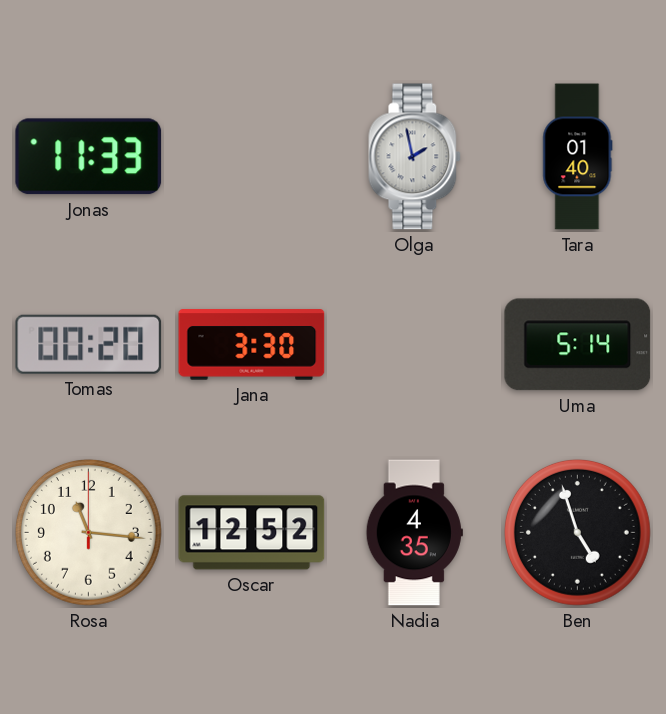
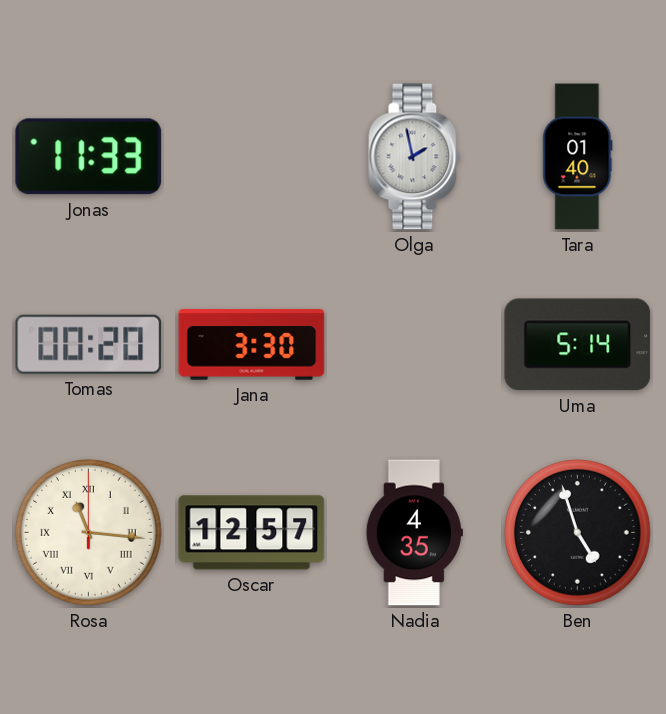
Rosa numerals: Arabic -> Roman
Oscar: 12:52 -> 12:57
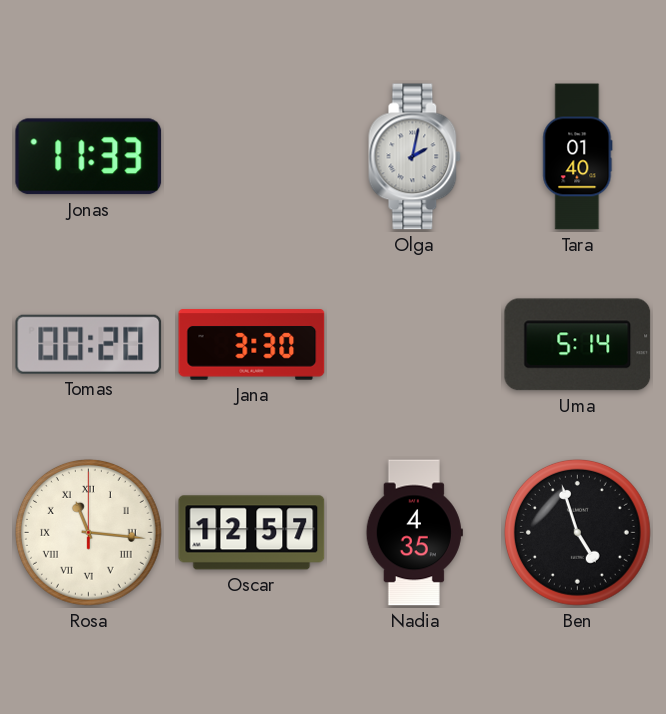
Olga: 1:58 -> 2:02
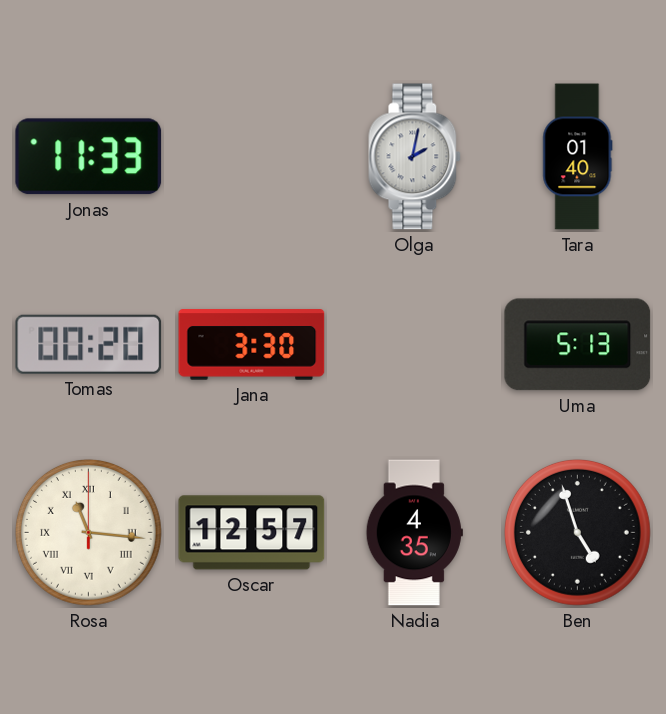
Uma: 5:14 -> 5:13
